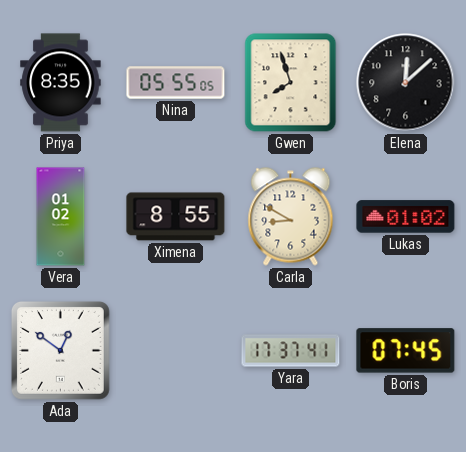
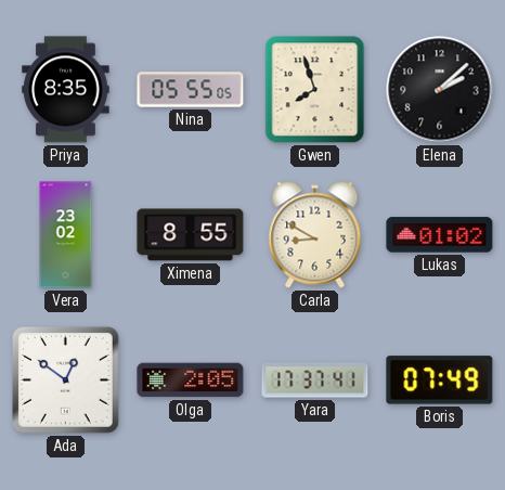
Elena: 12:08 -> 2:08
Vera: 01:02 -> 23:02
Olga: none -> 2:05
Boris: 07:45 -> 07:49
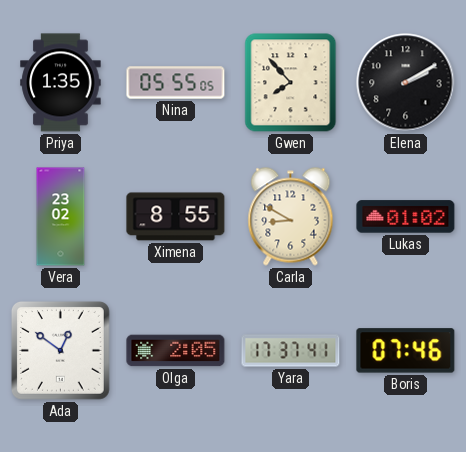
Priya: 8:35 -> 1:35
Gwen: 7:57 -> 7:53
Elena: 2:08 -> 2:10
Boris: 07:49 -> 07:46
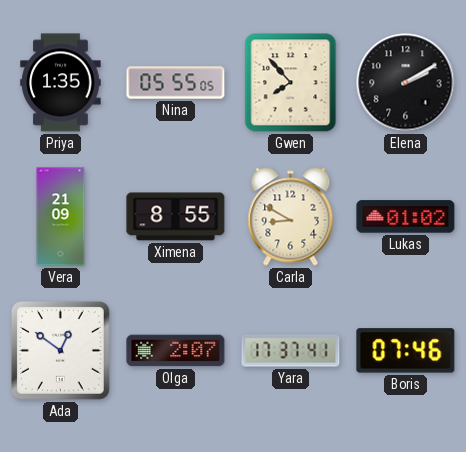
Vera: 23:02 -> 21:09
Olga: 2:05 -> 2:07
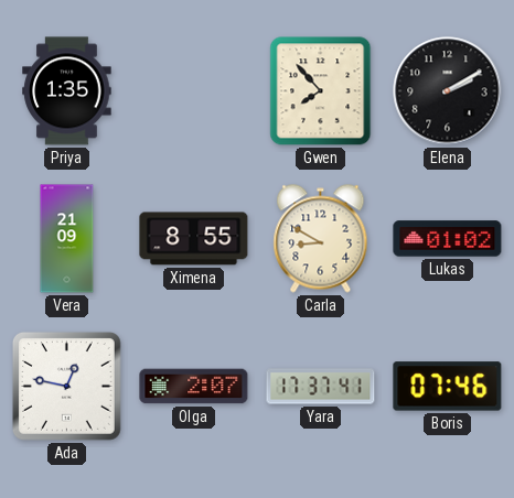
Nina: 05:55 -> none
Ada: 12:51 -> 12:47
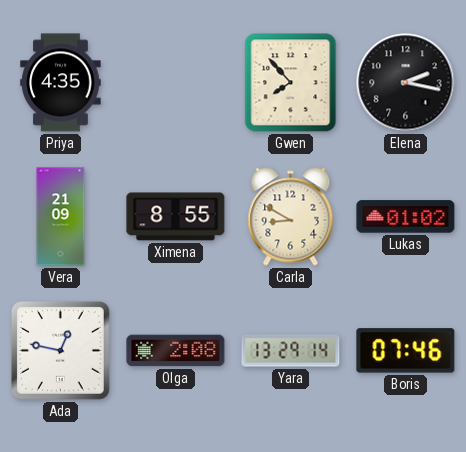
Priya: 1:35 -> 4:35
Elena: 2:10 -> 2:17
Olga: 2:07 -> 2:08
Yara: 17:37 -> 13:29
